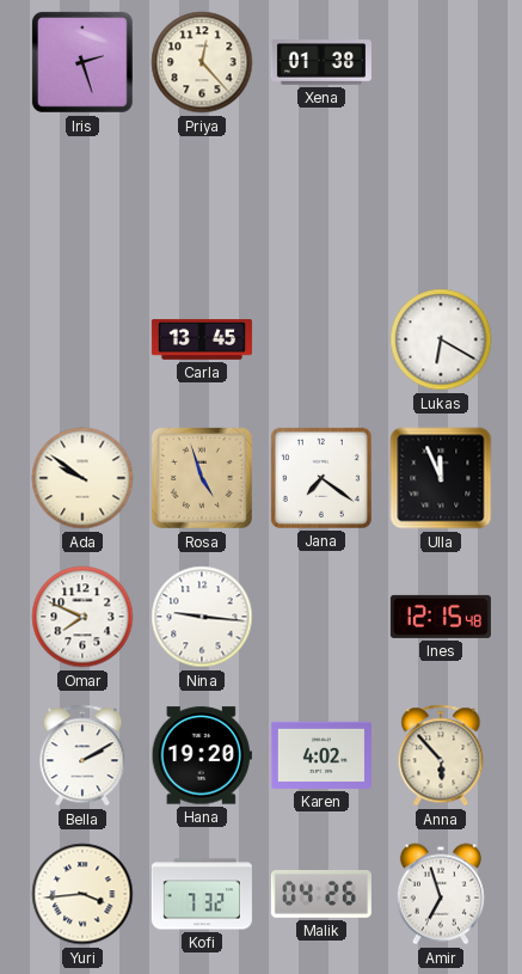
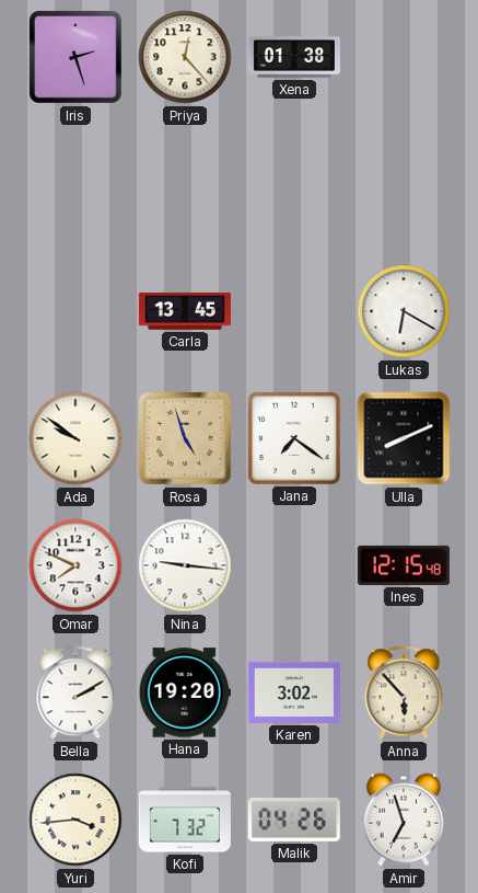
Ulla: 11:56 -> 8:11
Karen: 4:02 -> 3:02
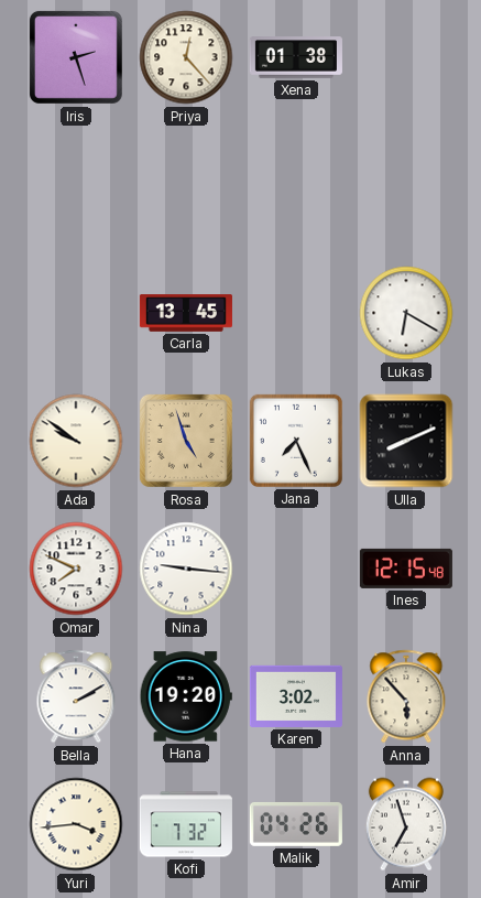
Jana: 7:21 -> 7:26
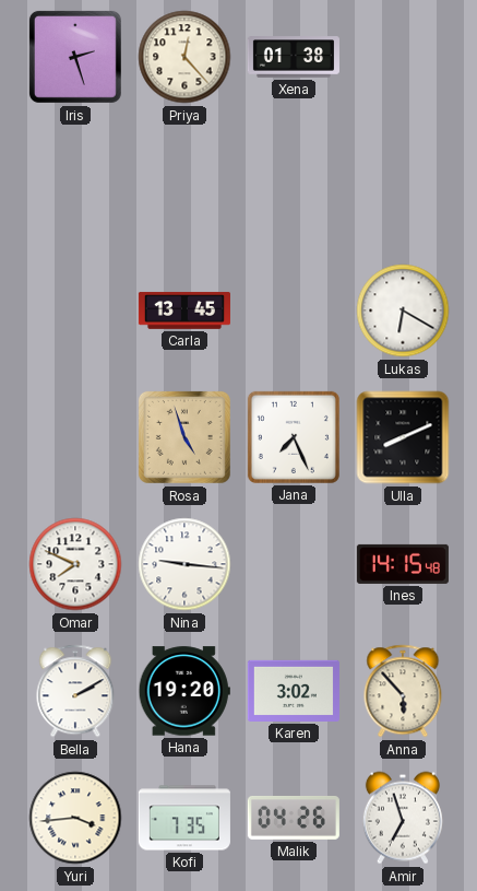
Ada: 9:51 -> none
Ines: 12:15 -> 14:15
Kofi: 7:32 -> 7:35
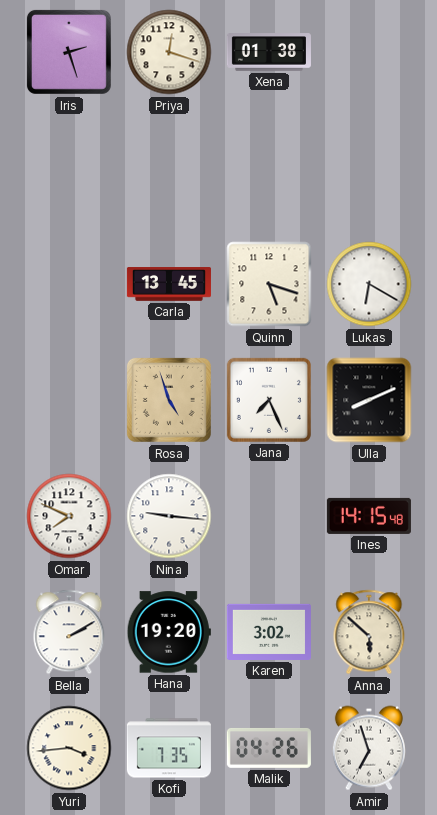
Priya: 12:23 -> 12:18
Quinn: none -> 5:18
Anna: 5:53 -> 5:52
